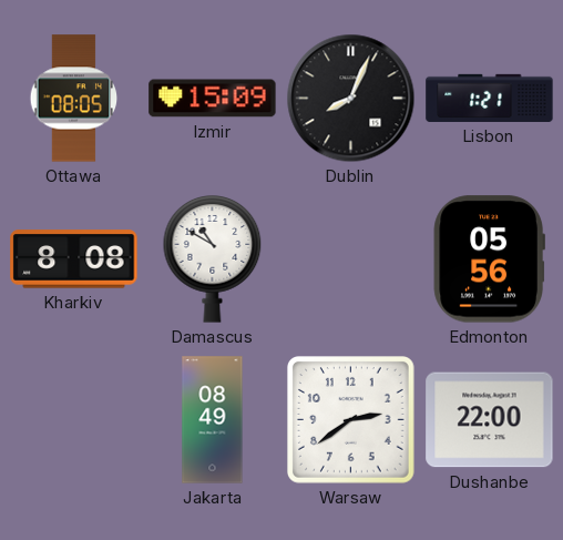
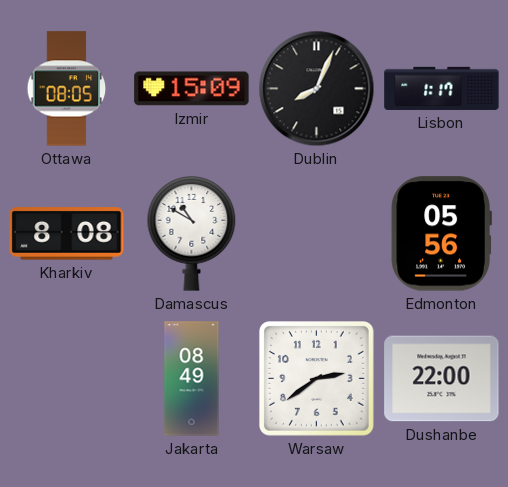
Lisbon: 1:21 -> 1:17
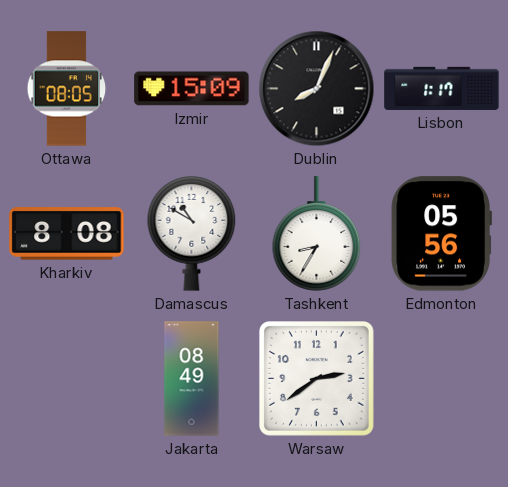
Tashkent: none -> 8:35
Dushanbe: 22:00 -> none
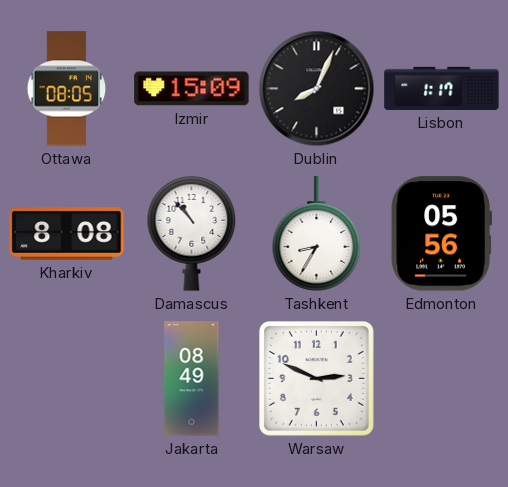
Damascus: 10:50 -> 10:53
Warsaw: 2:39 -> 2:49
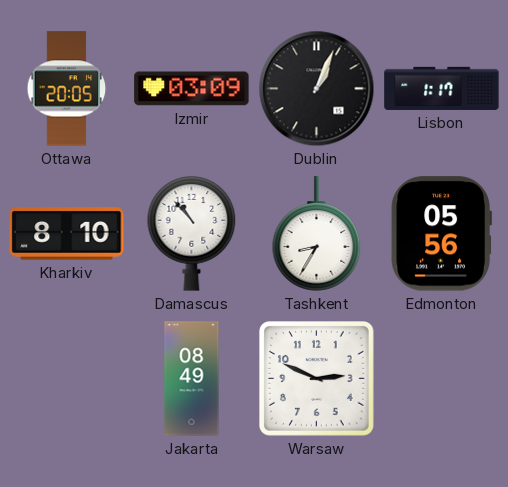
Ottawa: 08:05 -> 20:05
Izmir: 15:09 -> 03:09
Dublin: 8:04 -> 1:04
Kharkiv: 8:08 -> 8:10
